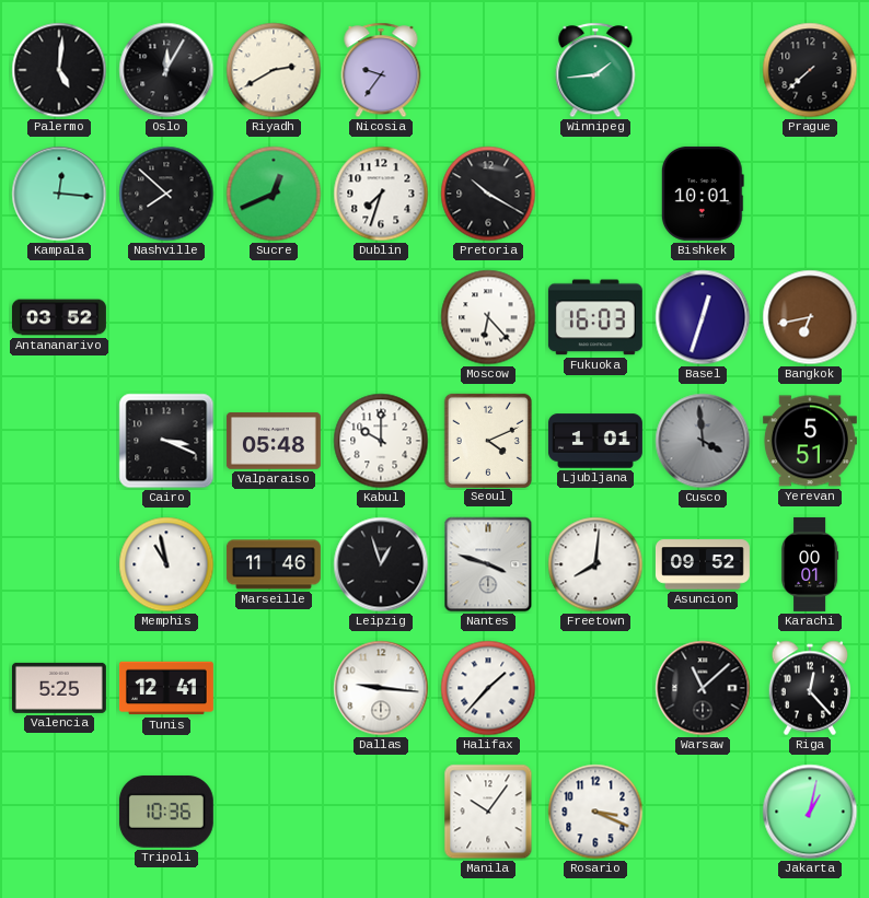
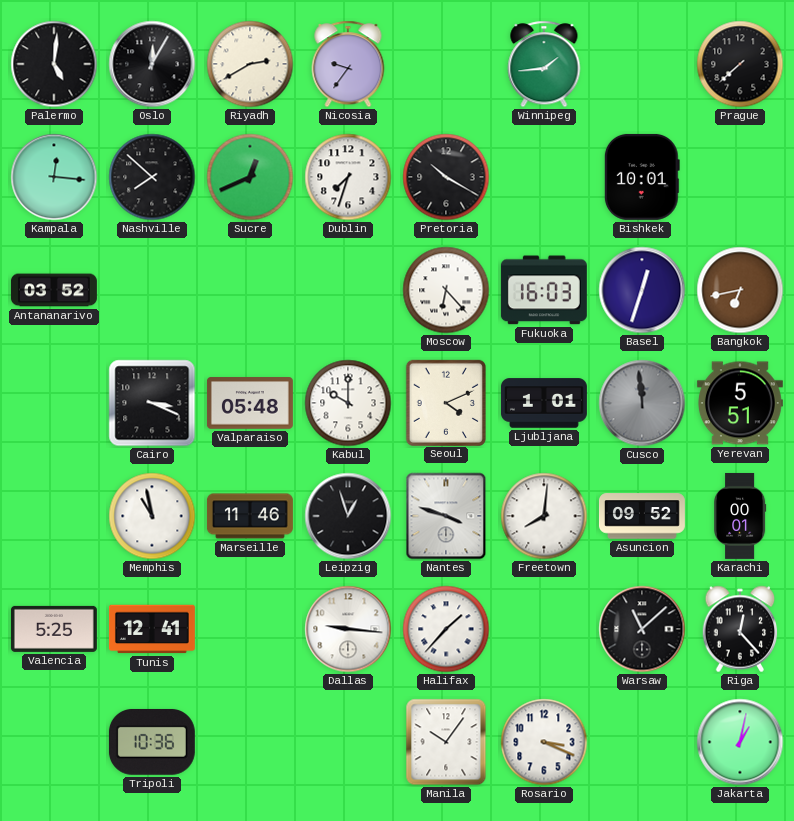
Cusco: 3:59 -> 11:59
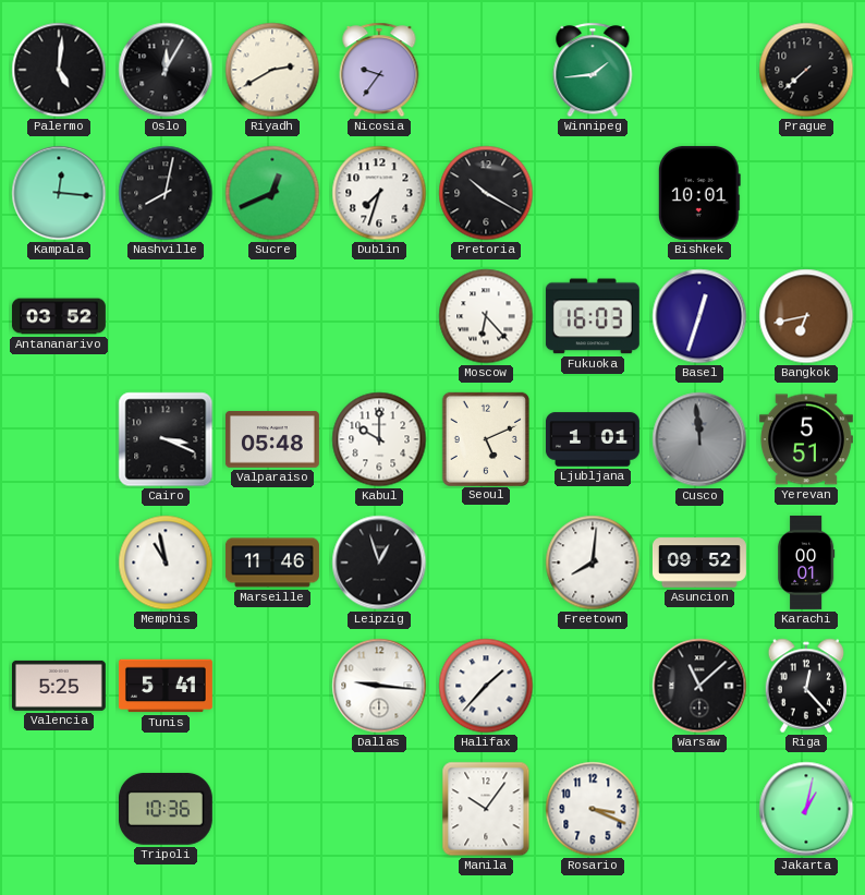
Nashville: 7:52 -> 8:02
Seoul: 4:11 -> 5:11
Nantes: 3:48 -> none
Tunis: 12:41 -> 5:41
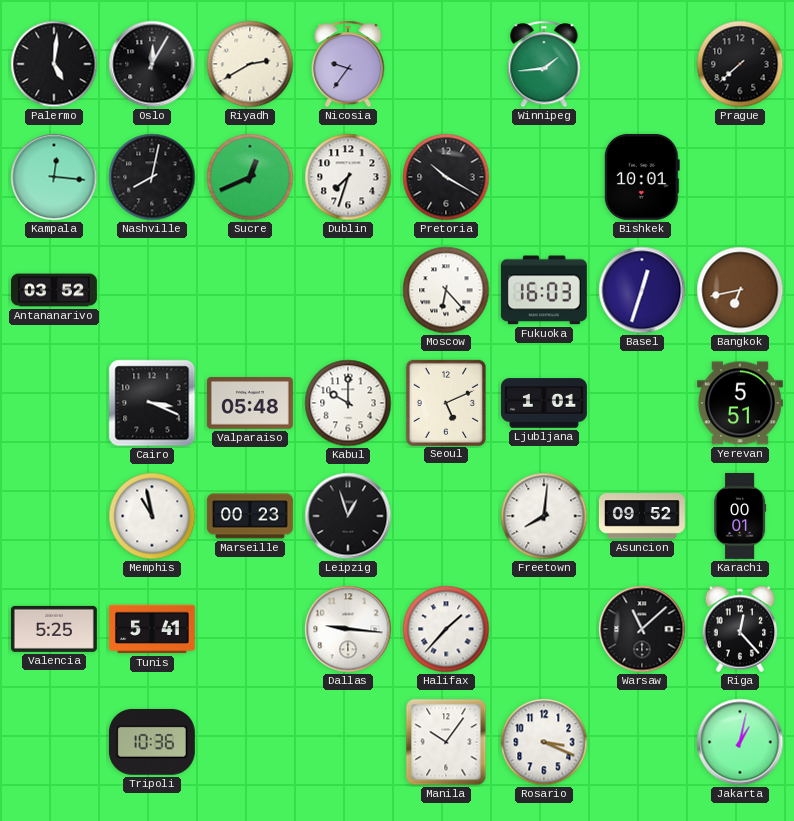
Cusco: 11:59 -> none
Marseille: 11:46 -> 00:23
